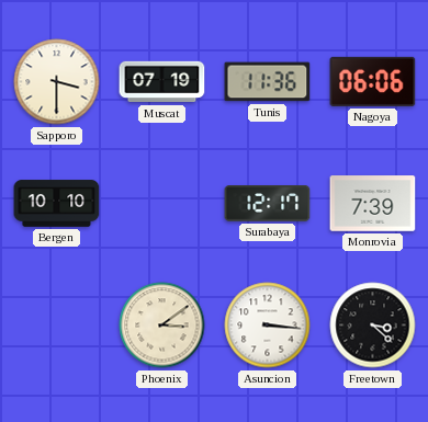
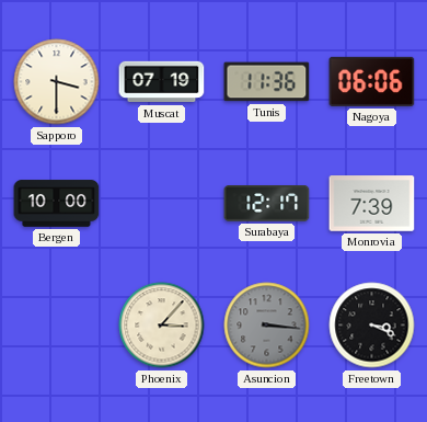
Bergen: 10:10 -> 10:00
Phoenix: 3:09 -> 3:07
Asuncion dial: white -> grey
Freetown: 3:22 -> 3:19
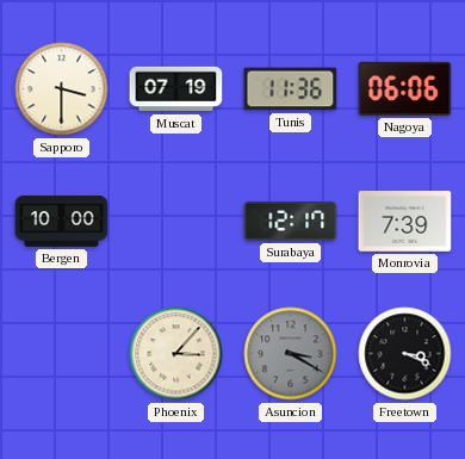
Asuncion: 3:16 -> 3:20
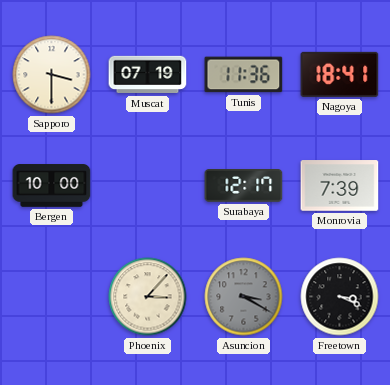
Nagoya: 06:06 -> 18:41
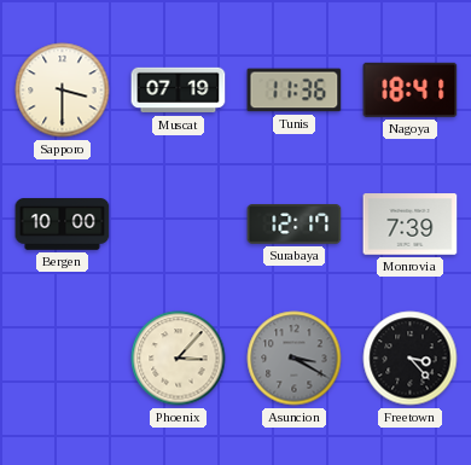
Freetown: 3:19 -> 3:23
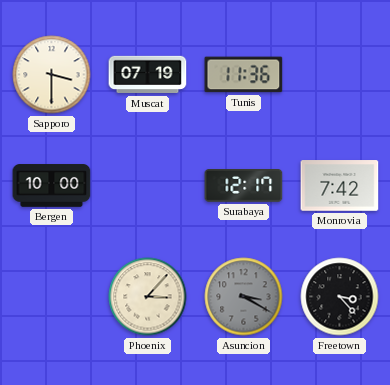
Nagoya: 18:41 -> none
Monrovia: 7:39 -> 7:42
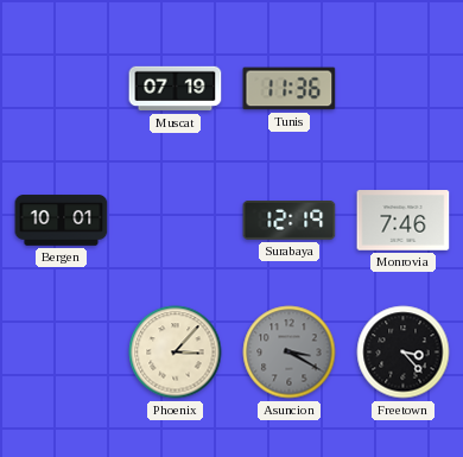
Sapporo: 3:30 -> none
Bergen: 10:00 -> 10:01
Surabaya: 12:17 -> 12:19
Monrovia: 7:42 -> 7:46
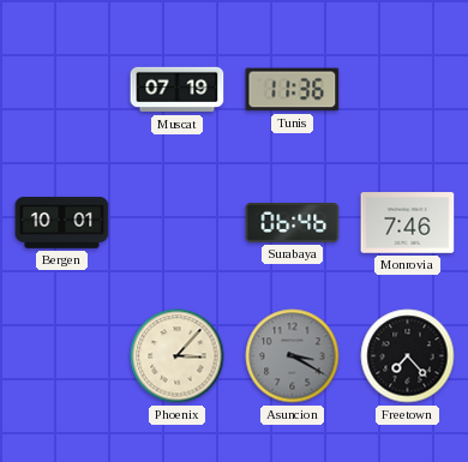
Surabaya: 12:19 -> 06:46
Freetown: 3:23 -> 7:23
